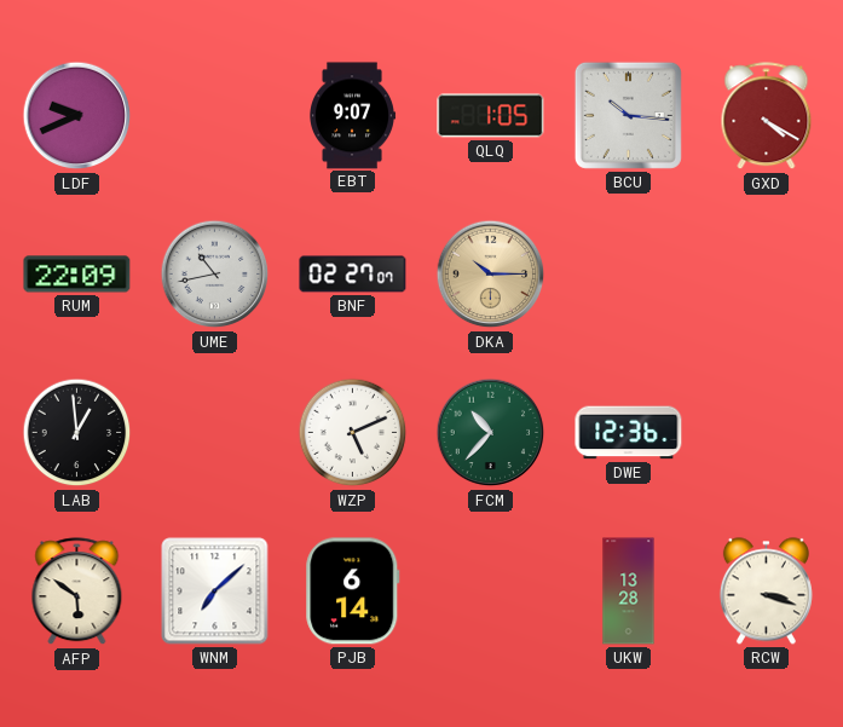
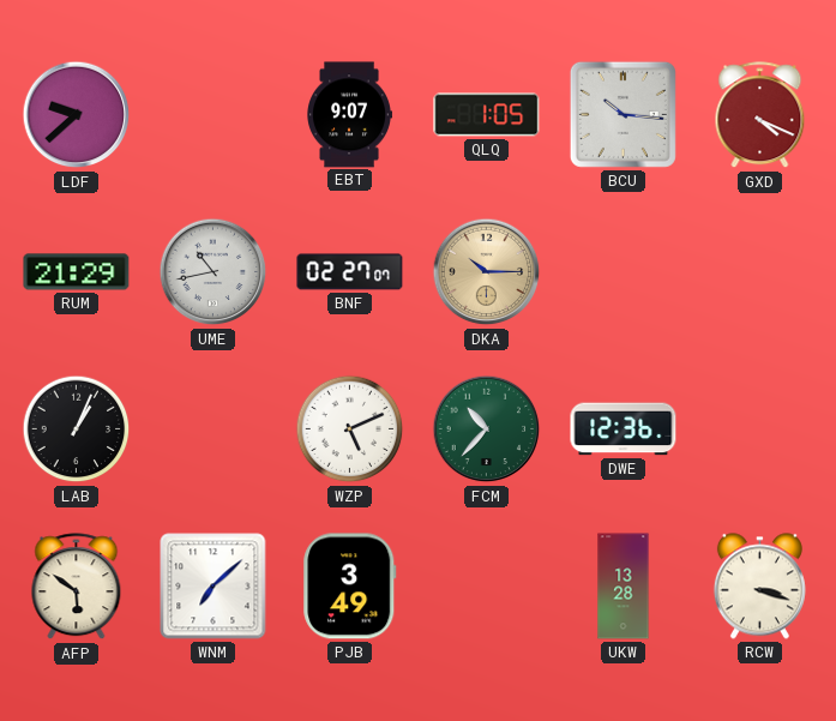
LDF: 9:41 -> 9:38
GXD: 4:20 -> 4:19
RUM: 22:09 -> 21:29
LAB: 12:59 -> 1:04
PJB: 6:14 -> 3:49
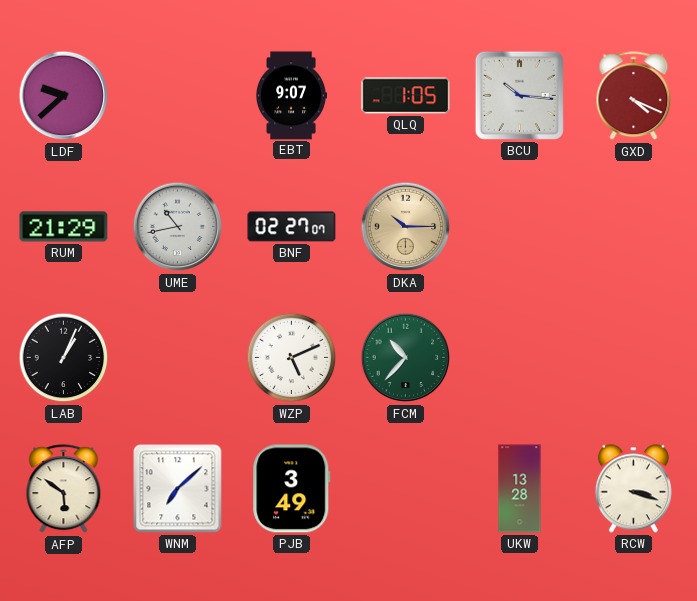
DWE: 12:36 -> none
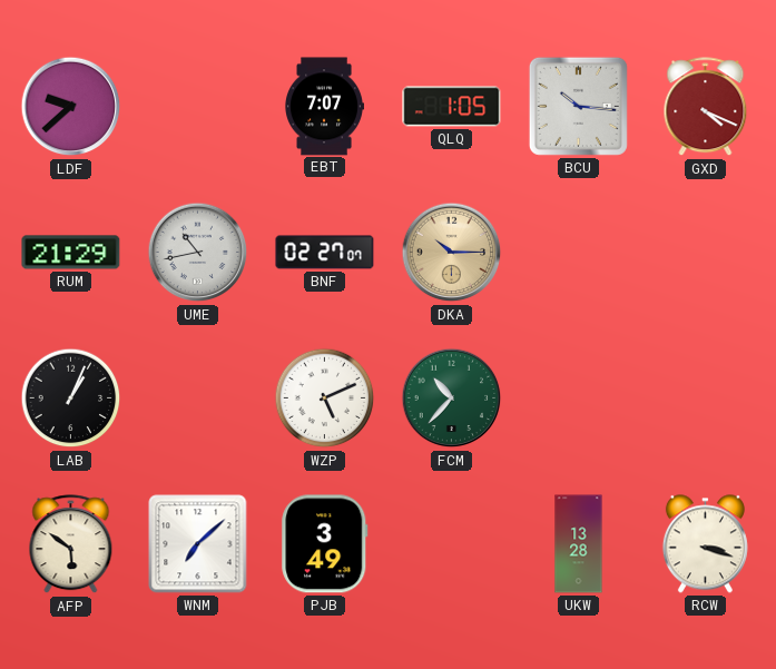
EBT: 9:07 -> 7:07
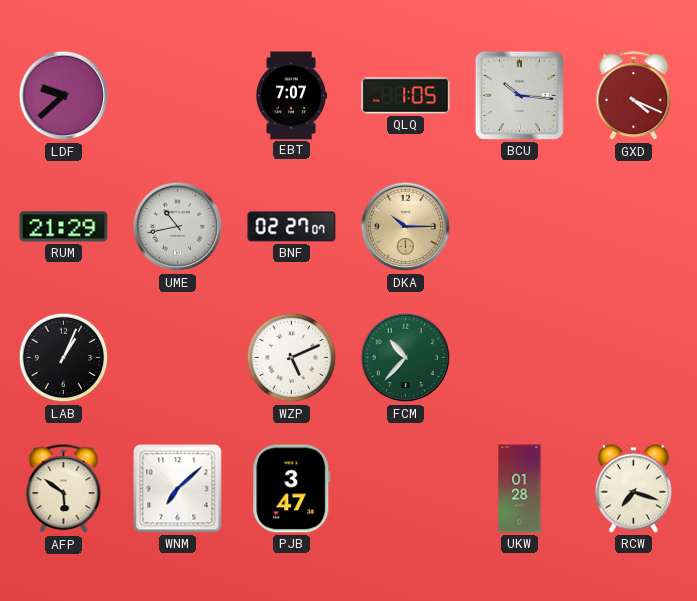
PJB: 3:49 -> 3:47
UKW: 13:28 -> 01:28
RCW: 3:18 -> 7:18
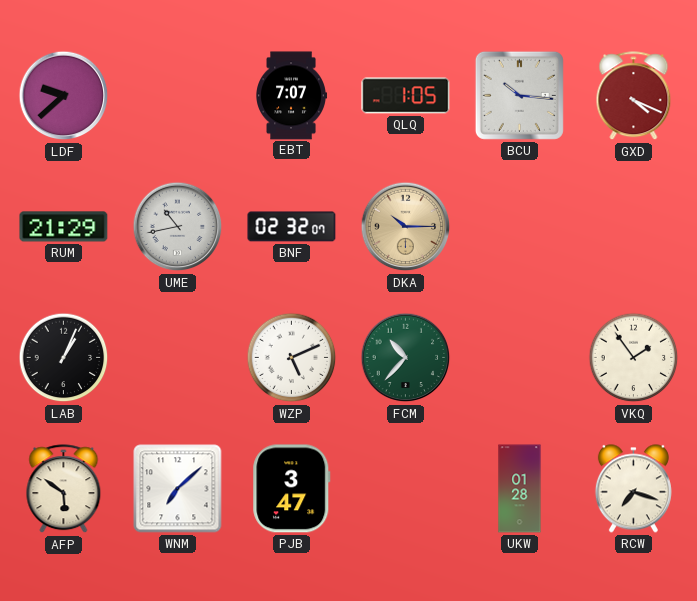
BNF: 02:27 -> 02:32
VKQ: none -> 1:54
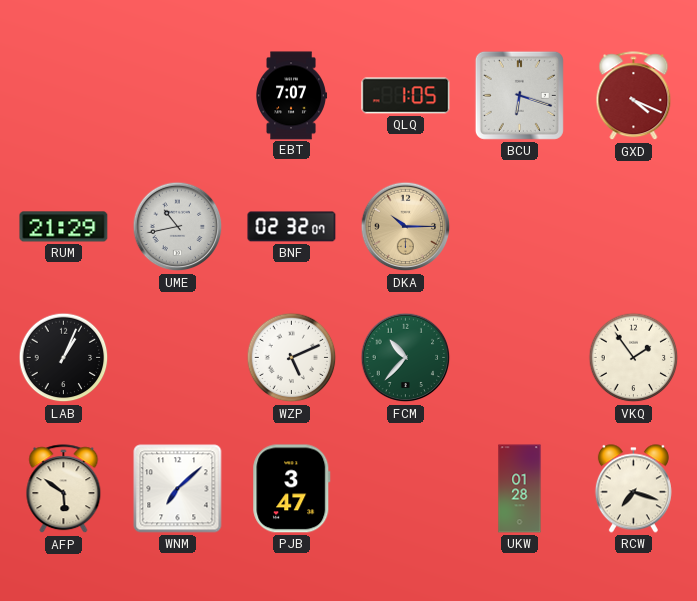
LDF: 9:38 -> none
BCU: 10:16 -> 6:18
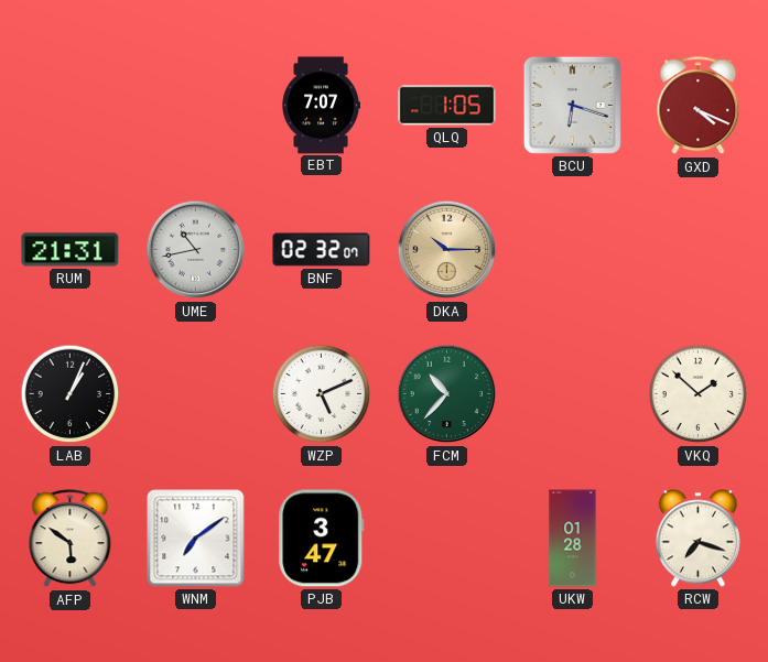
RUM: 21:29 -> 21:31
VKQ: 1:54 -> 1:52
WNM: 7:08 -> 7:09
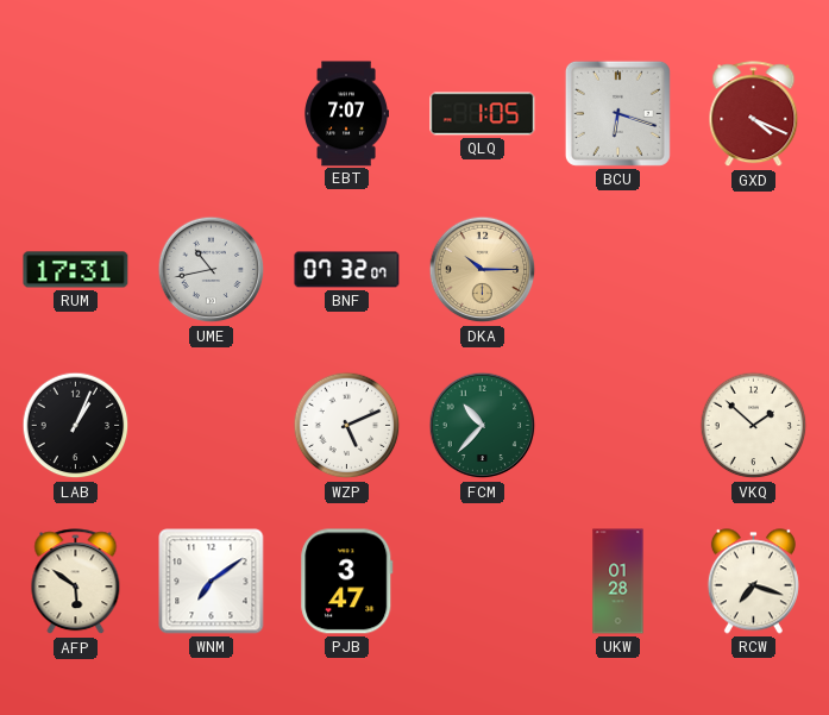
RUM: 21:31 -> 17:31
BNF: 02:32 -> 07:32
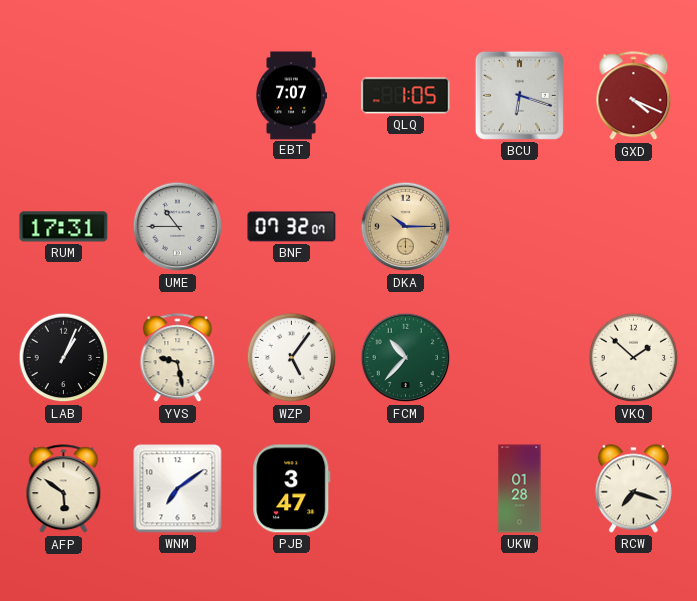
UME: 10:43 -> 10:45
YVS: none -> 9:28
WZP: 5:11 -> 5:06
